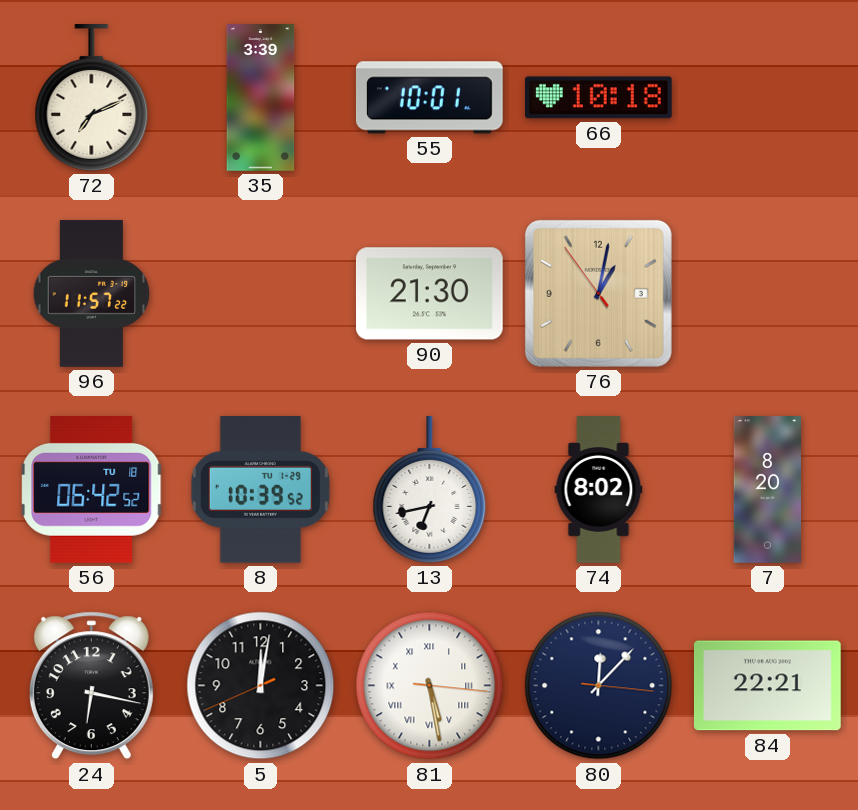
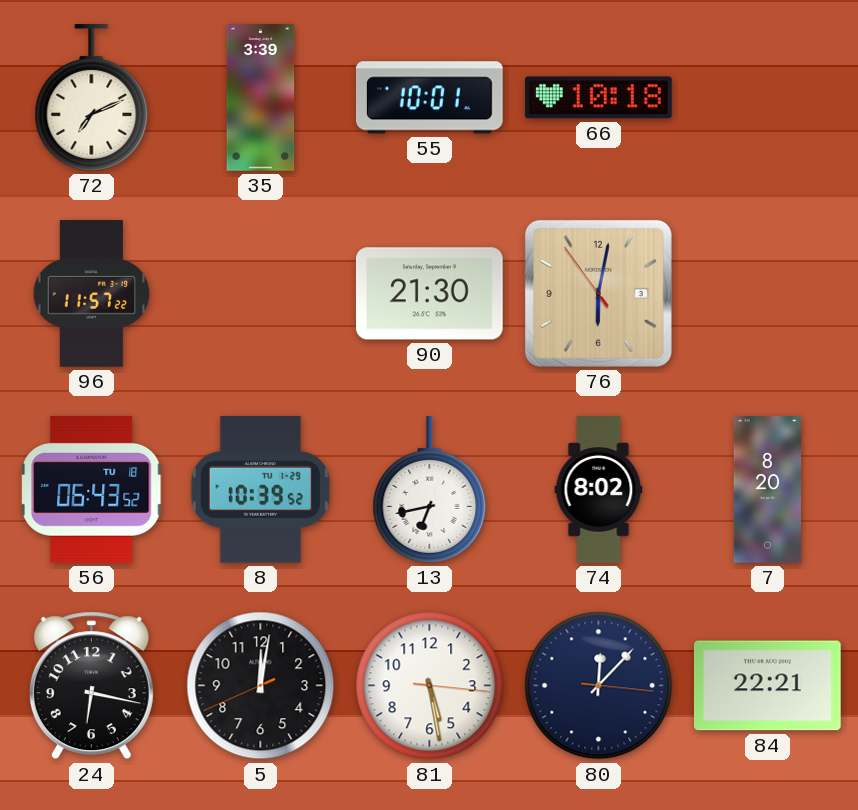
76: 1:01 -> 6:01
56: 06:42 -> 06:43
81 numerals: Roman -> Arabic
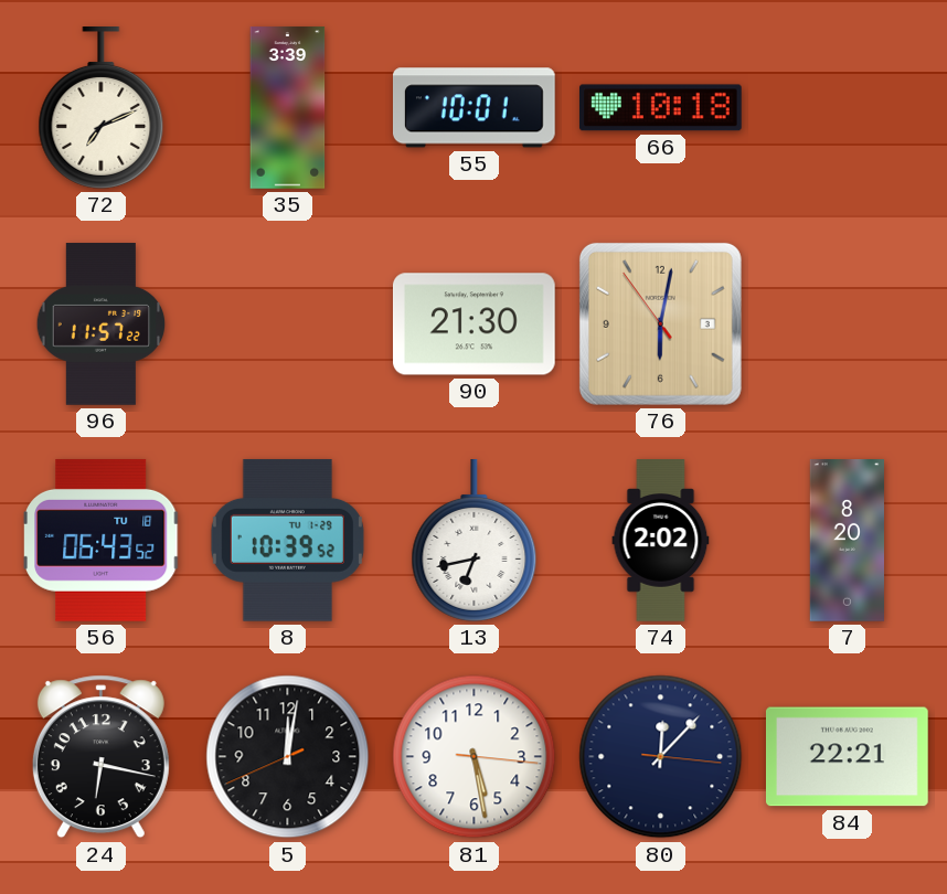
74: 8:02 -> 2:02
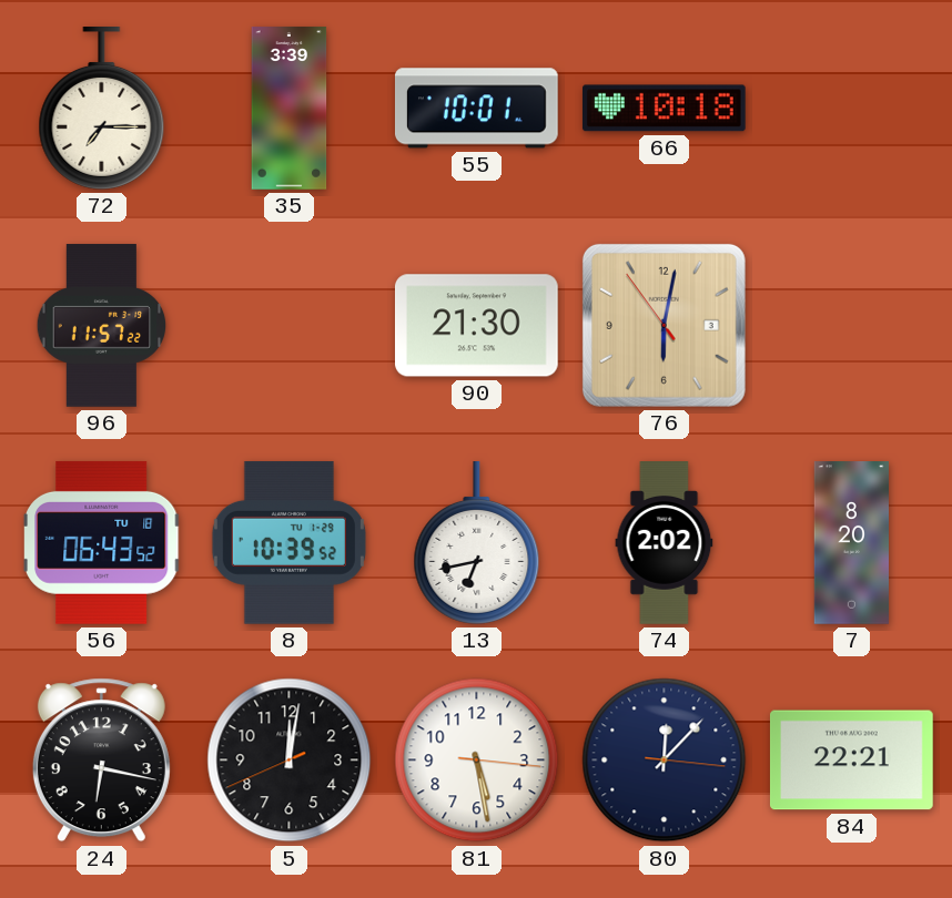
72: 7:11 -> 7:15
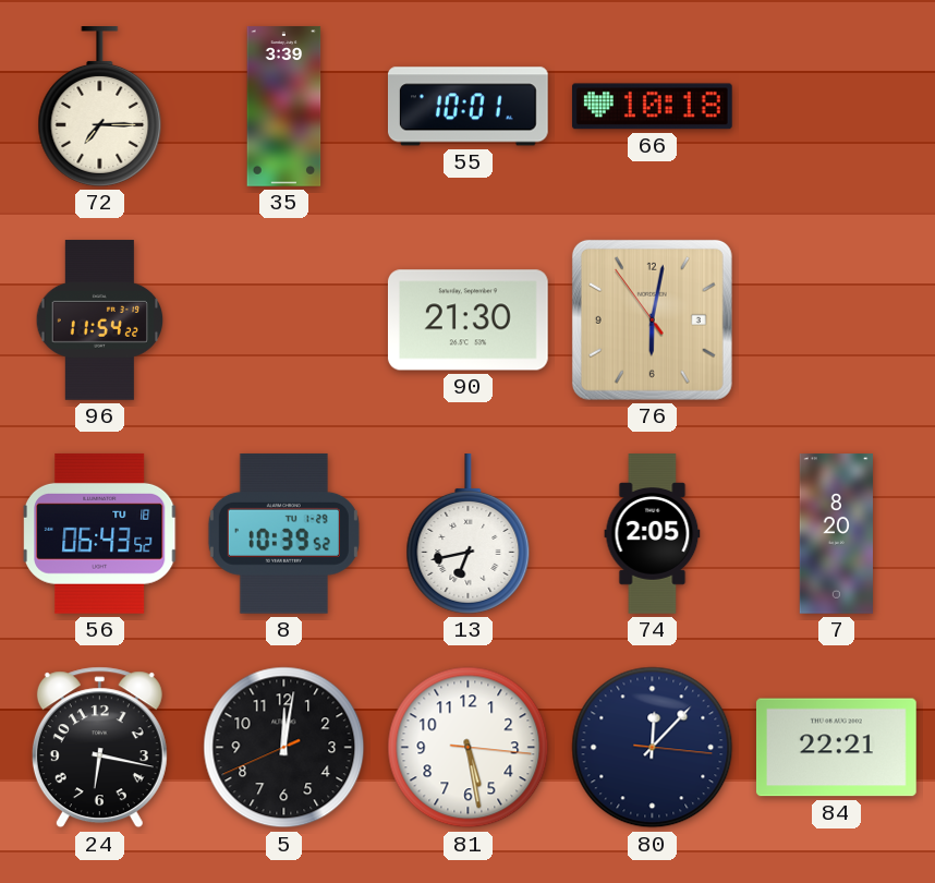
96: 11:57 -> 11:54
74: 2:02 -> 2:05
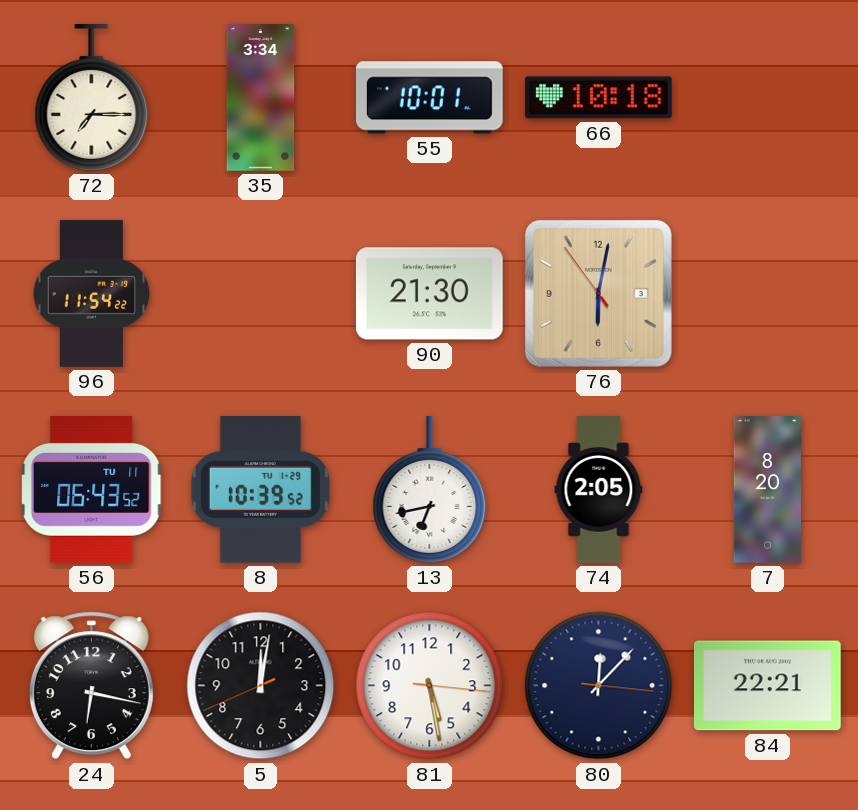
35: 3:39 -> 3:34
56 date: TU 18 -> TU 11
